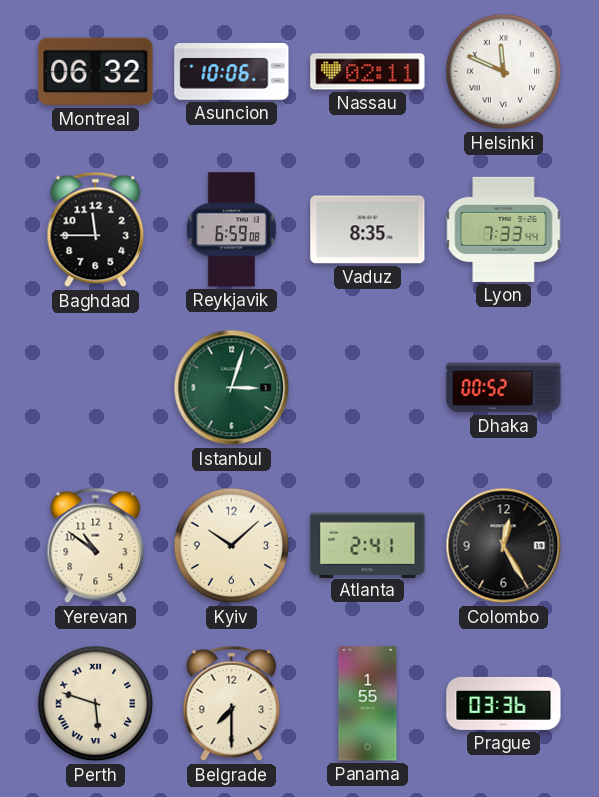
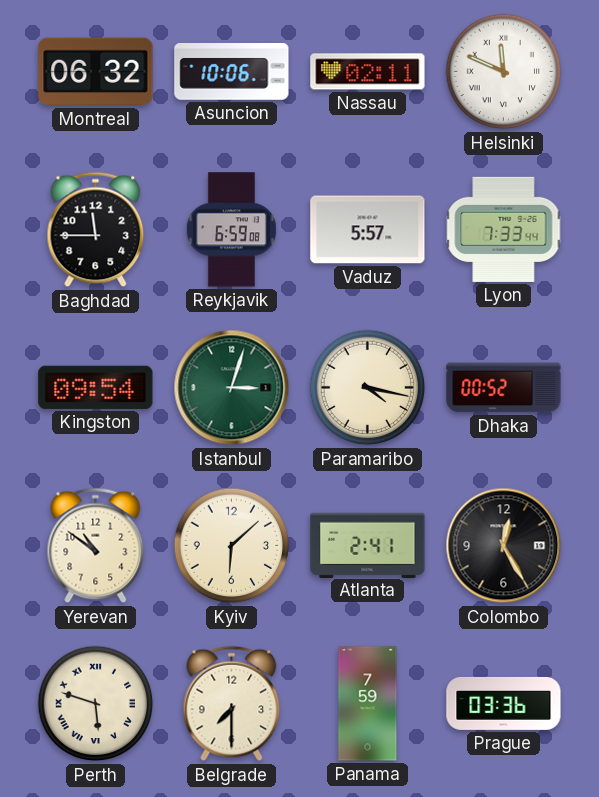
Vaduz: 8:35 -> 5:57
Kingston: none -> 09:54
Paramaribo: none -> 4:17
Kyiv: 10:08 -> 6:08
Panama: 1:55 -> 7:59
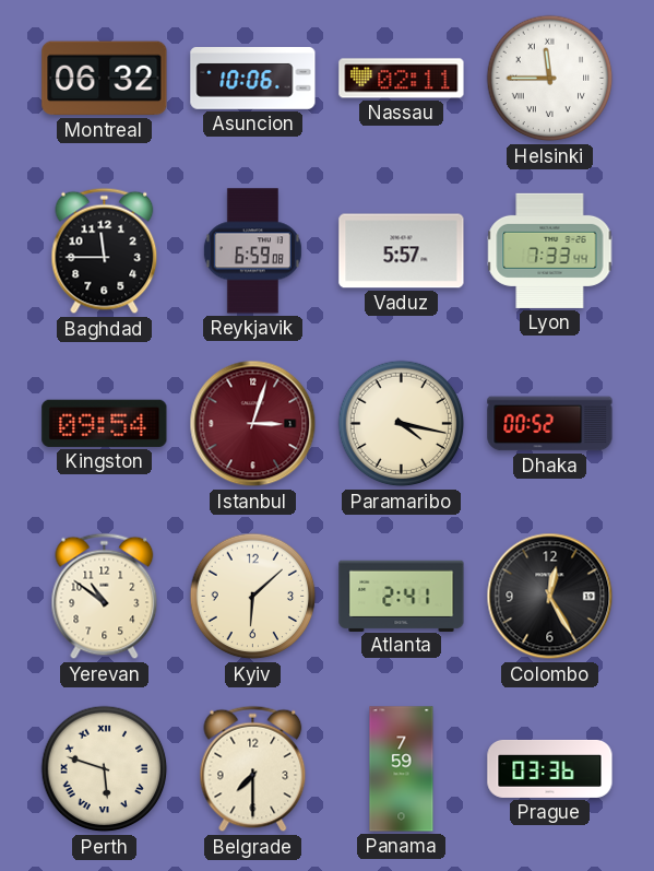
Helsinki: 11:49 -> 11:45
Istanbul dial: green -> burgundy
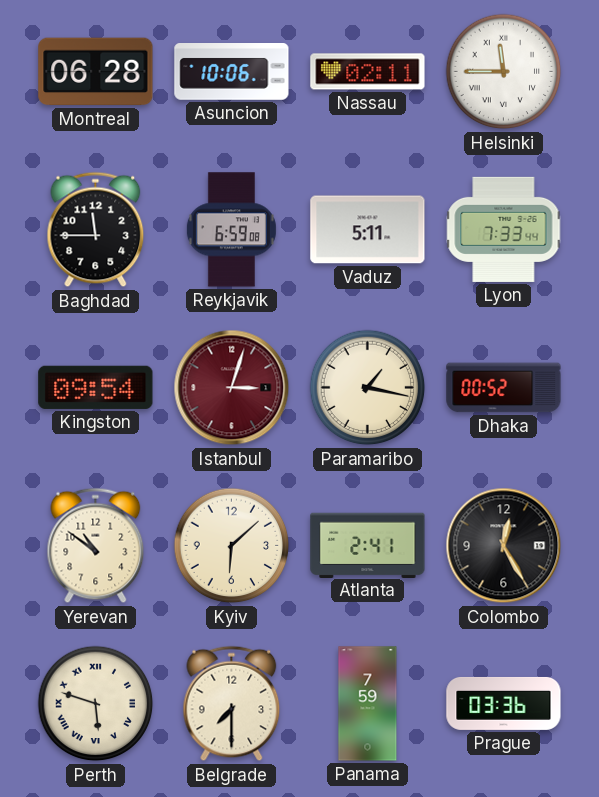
Montreal: 06:32 -> 06:28
Vaduz: 5:57 -> 5:11
Paramaribo: 4:17 -> 1:17
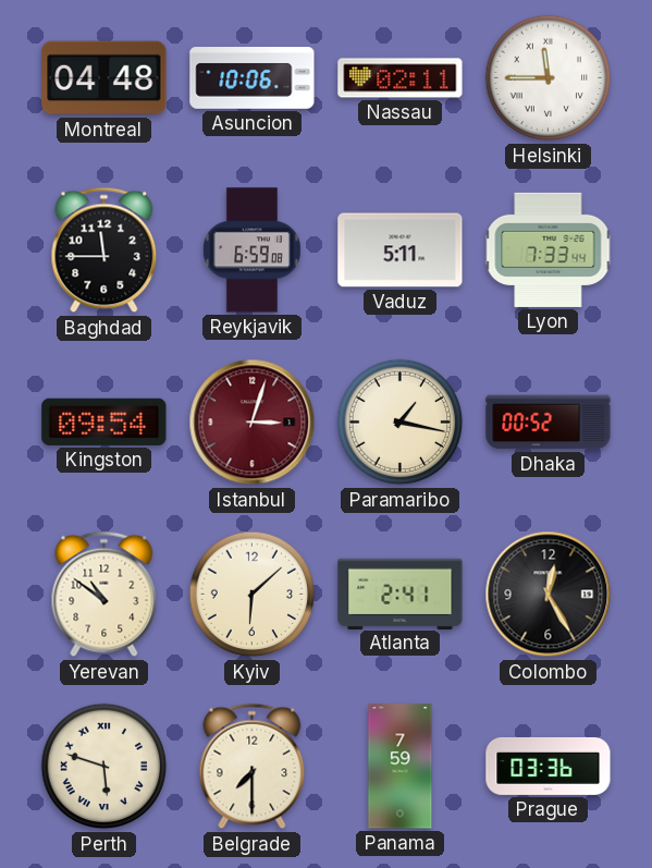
Montreal: 06:28 -> 04:48
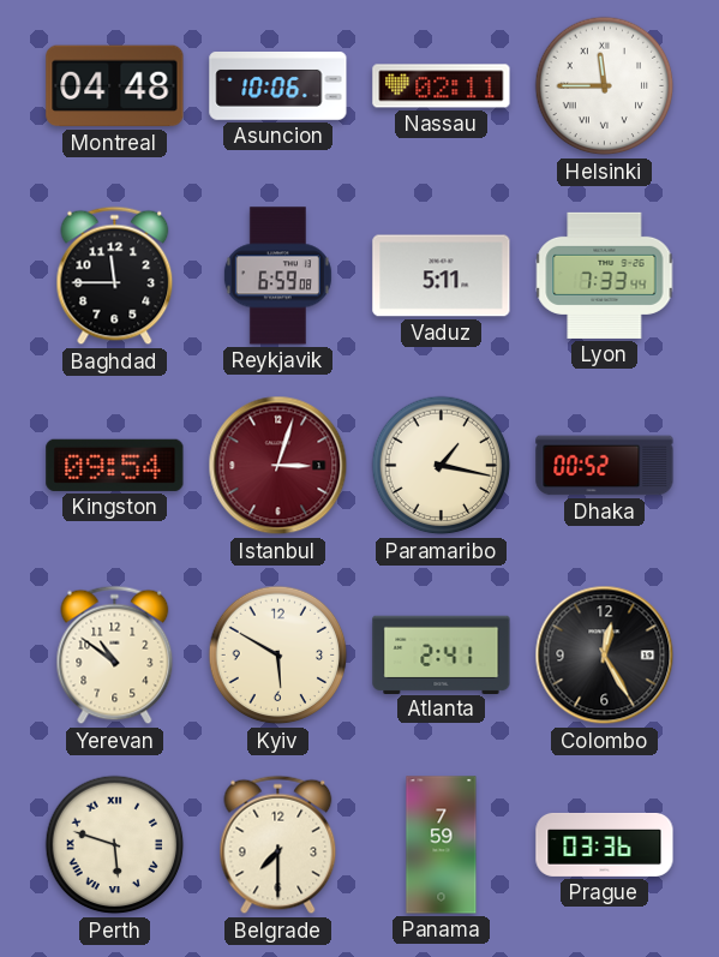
Kyiv: 6:08 -> 5:50
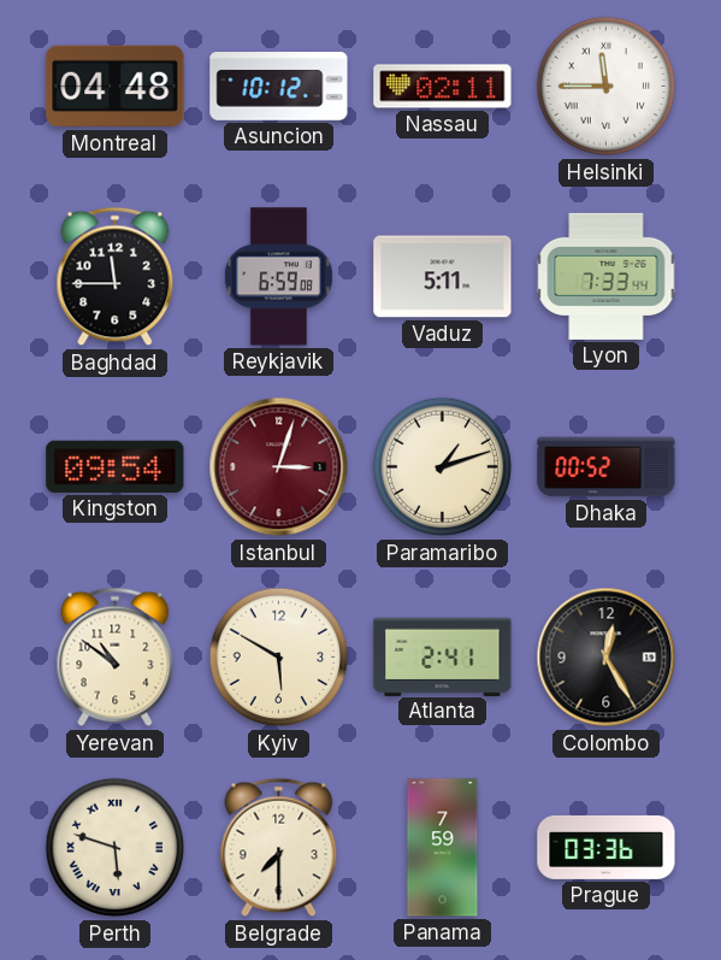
Asuncion: 10:06 -> 10:12
Paramaribo: 1:17 -> 1:12
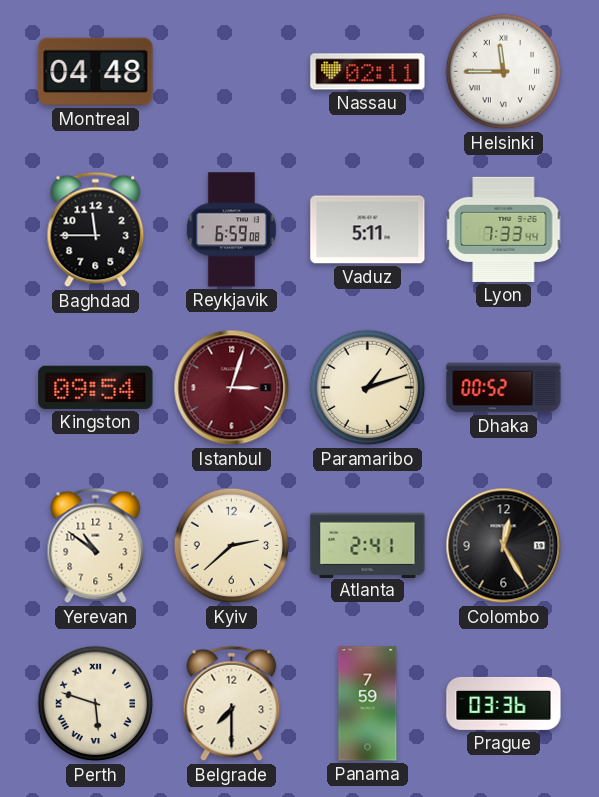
Asuncion: 10:12 -> none
Kyiv: 5:50 -> 2:38
